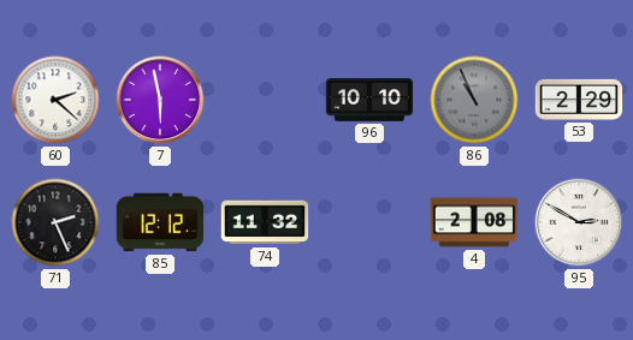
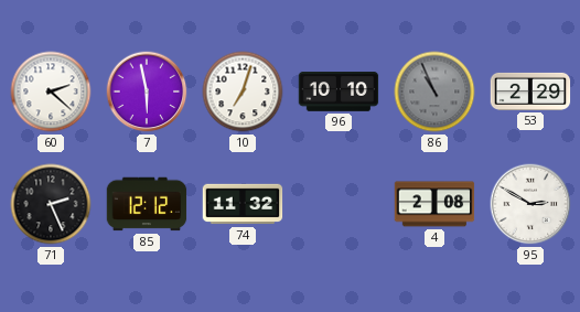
10: none -> 7:03
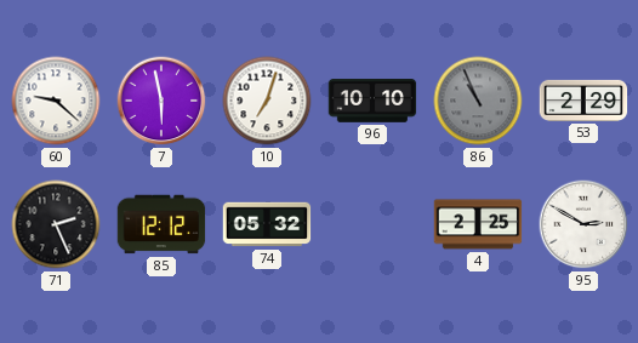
60: 2:22 -> 9:22
74: 11:32 -> 05:32
4: 2:08 -> 2:25
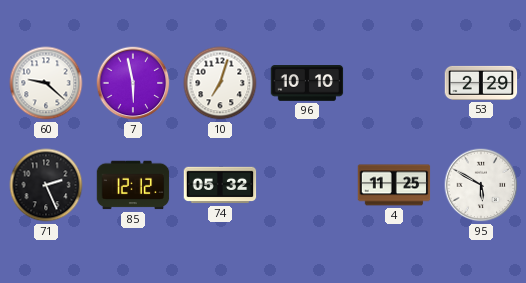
86: 10:56 -> none
4: 2:25 -> 11:25
95: 2:50 -> 5:50
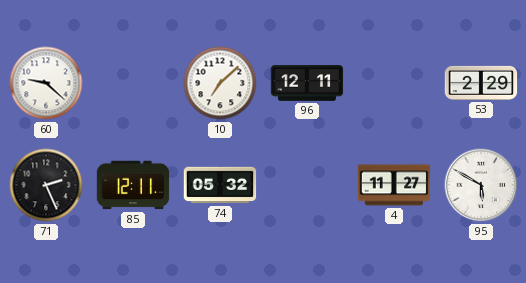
7: 5:58 -> none
10: 7:03 -> 7:08
96: 10:10 -> 12:11
85: 12:12 -> 12:11
4: 11:25 -> 11:27
